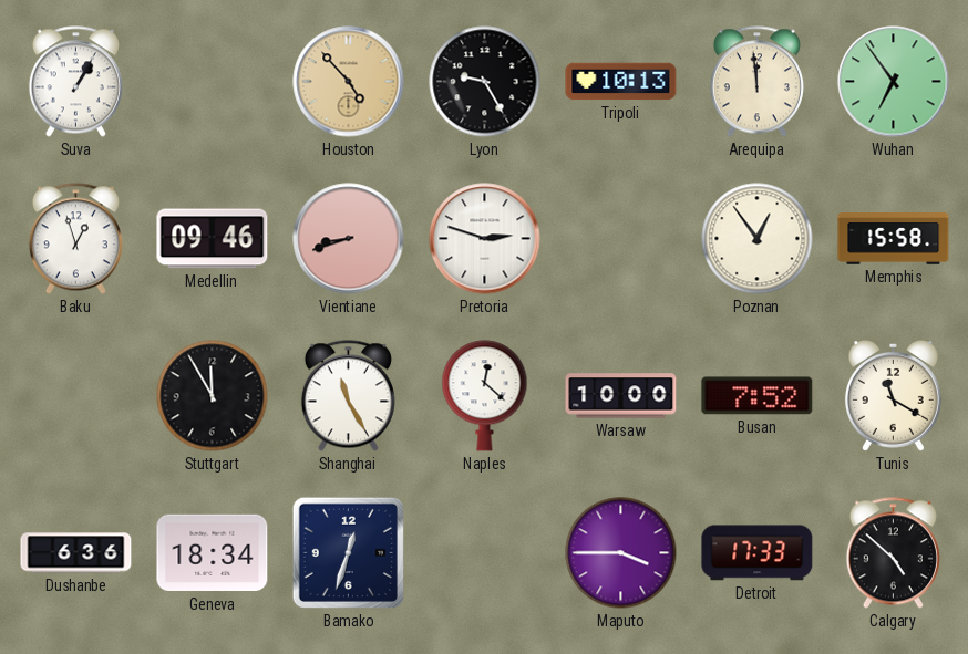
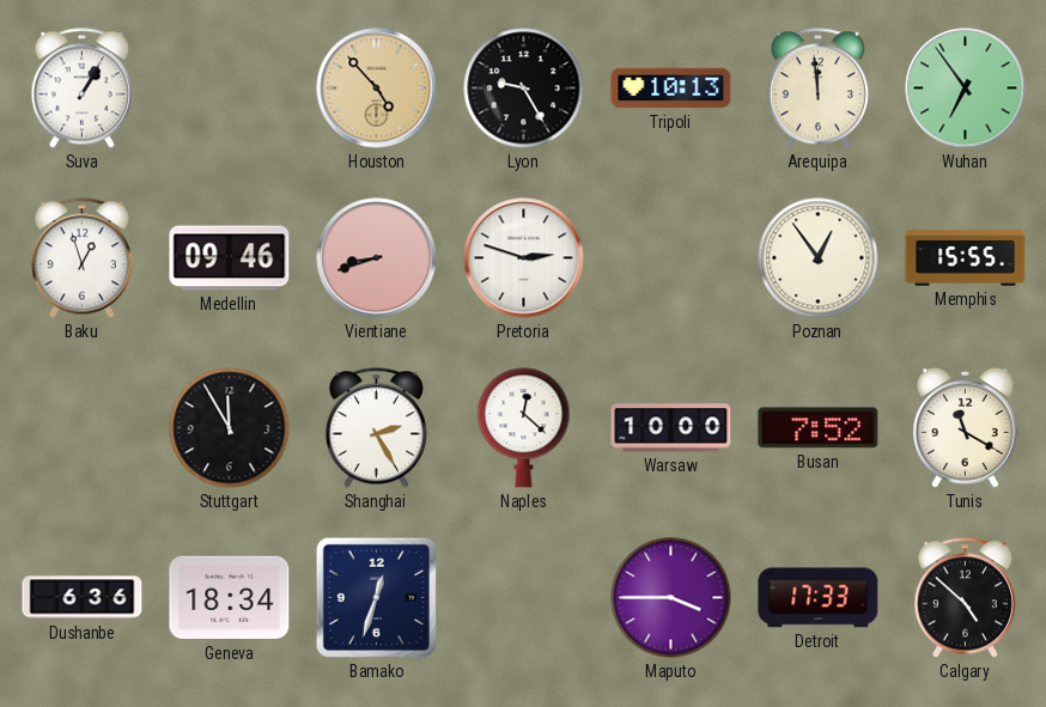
Memphis: 15:58 -> 15:55
Shanghai: 11:25 -> 2:25
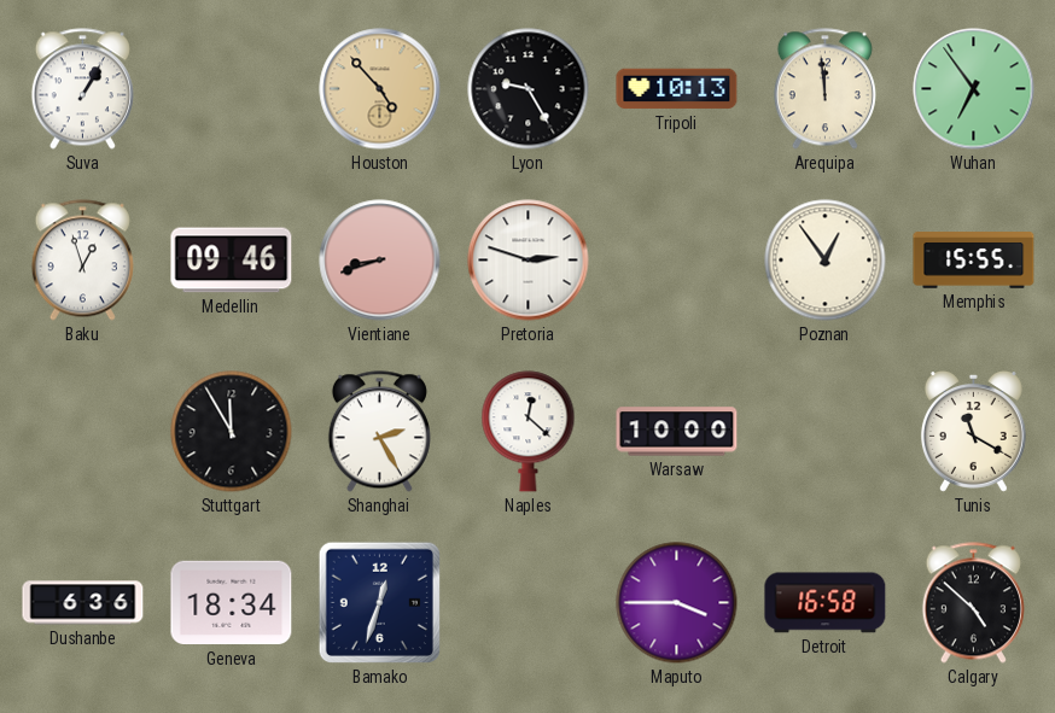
Busan: 7:52 -> none
Detroit: 17:33 -> 16:58
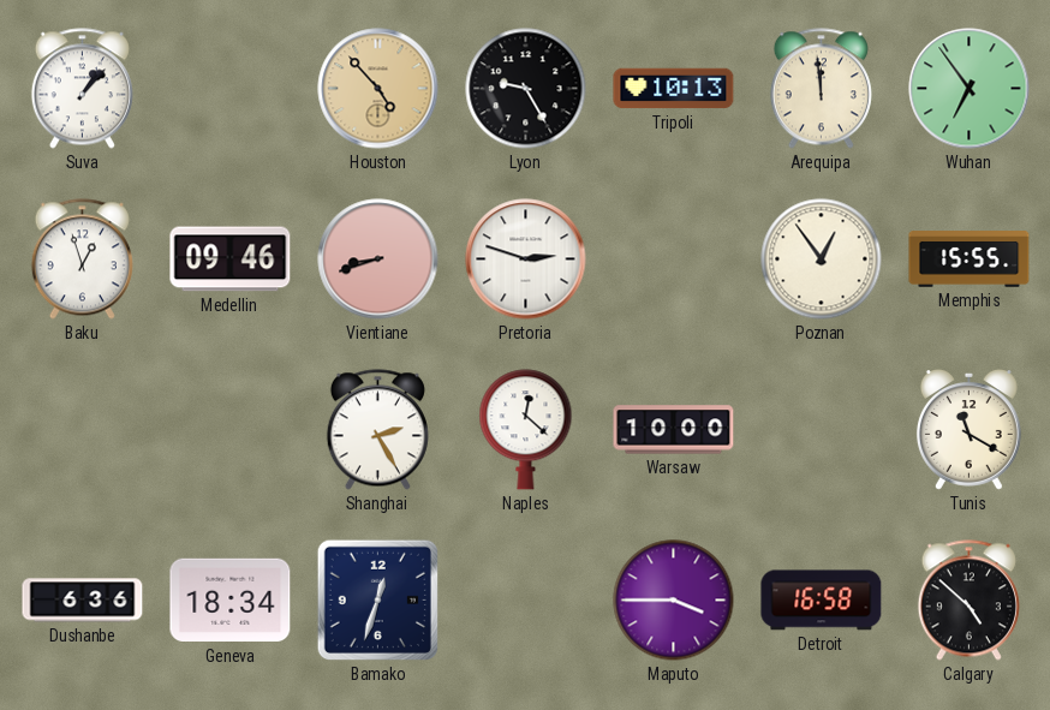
Suva: 1:05 -> 1:07
Stuttgart: 11:55 -> none
